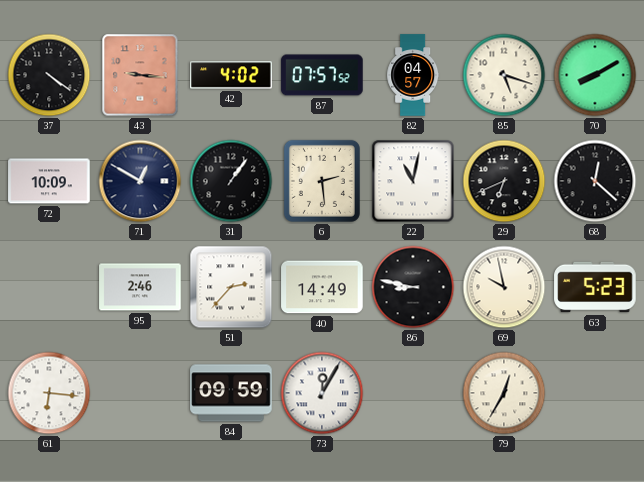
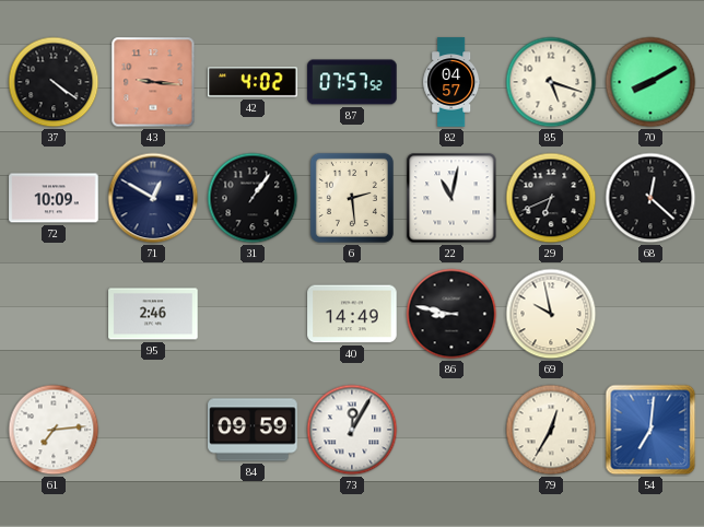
51: 2:37 -> none
63: 5:23 -> none
61: 6:16 -> 7:14
54: none -> 7:01
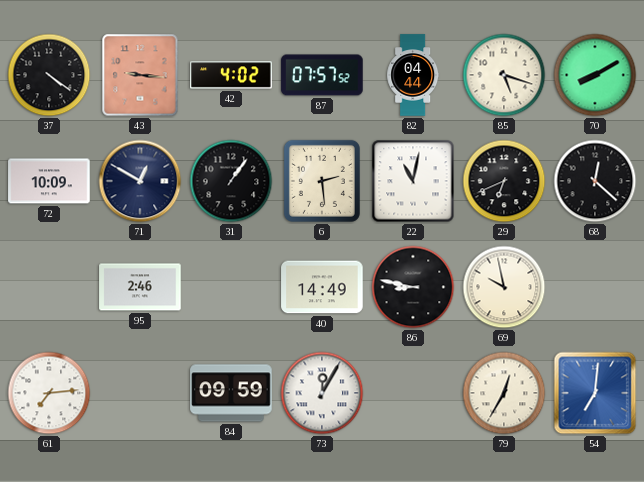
82: 04:57 -> 04:44
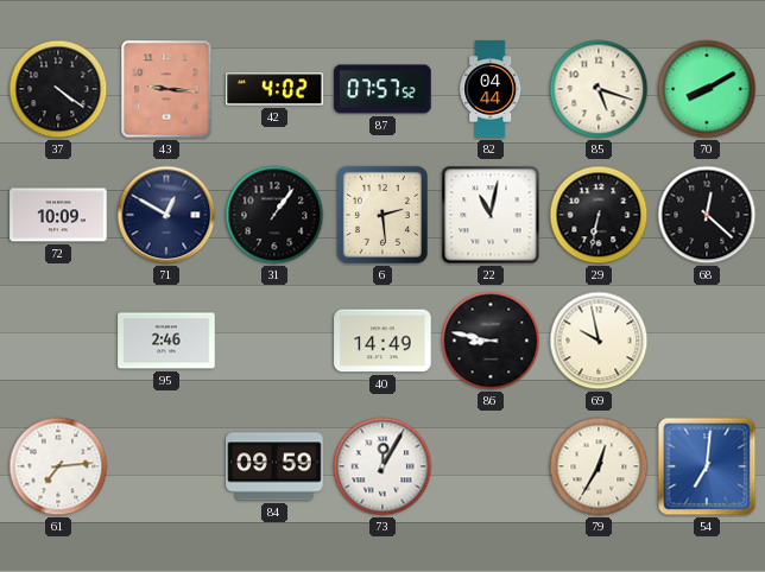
29: 6:41 -> 6:32
